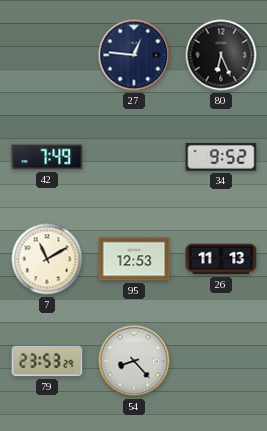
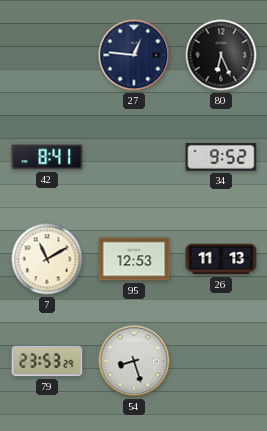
42: 7:49 -> 8:41
54: 8:23 -> 8:27
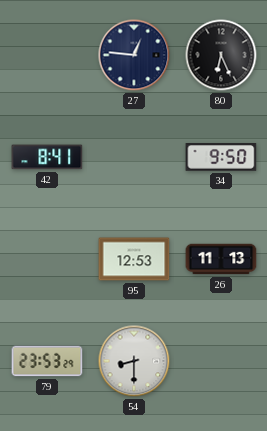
34: 9:52 -> 9:50
7: 11:10 -> none
54: 8:27 -> 8:30
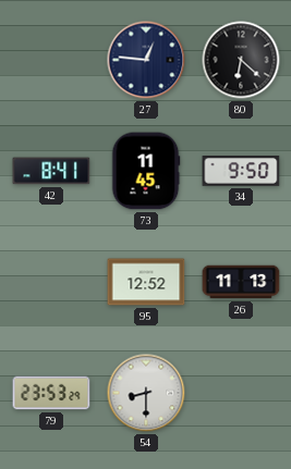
80: 6:26 -> 6:22
73: none -> 11:45
95: 12:53 -> 12:52
